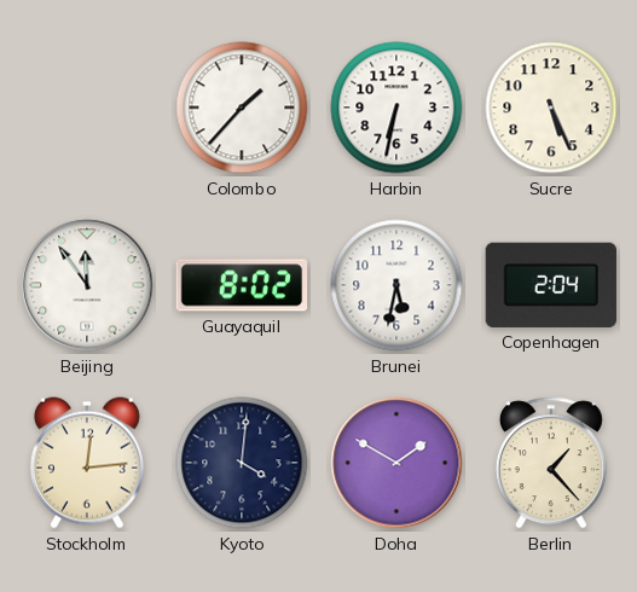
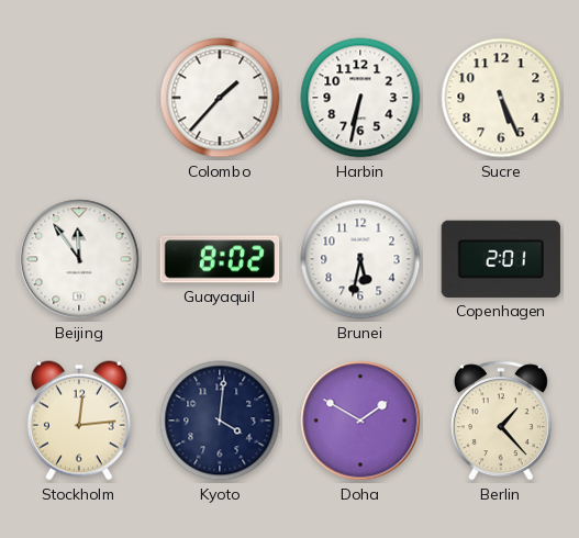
Copenhagen: 2:04 -> 2:01
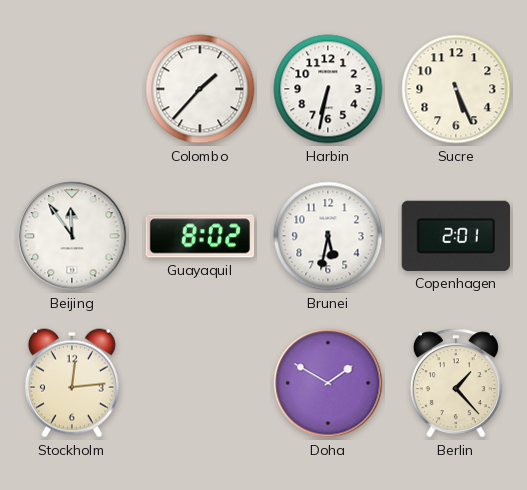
Kyoto: 4:01 -> none
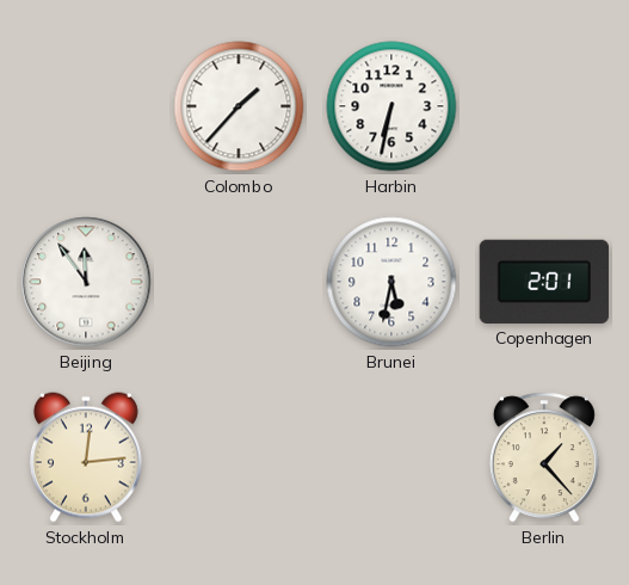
Sucre: 5:26 -> none
Guayaquil: 8:02 -> none
Doha: 1:50 -> none
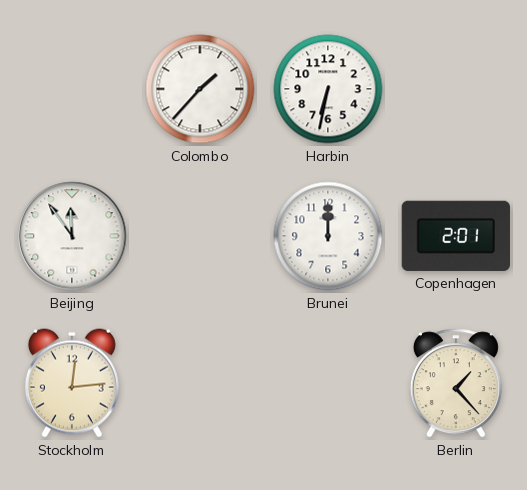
Brunei: 5:32 -> 12:00
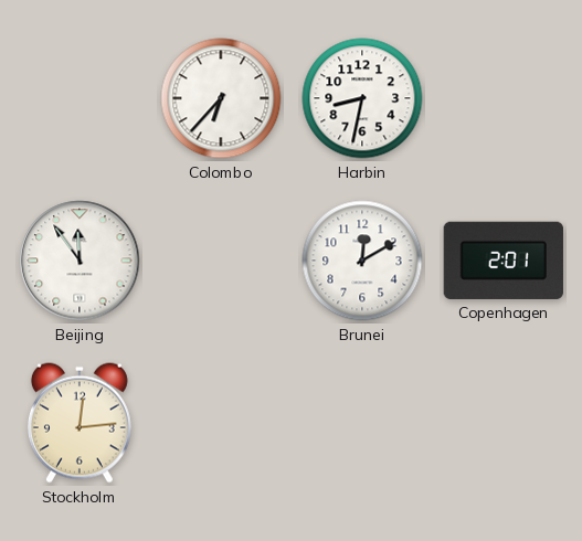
Colombo: 1:37 -> 6:37
Harbin: 6:32 -> 8:32
Brunei: 12:00 -> 12:10
Berlin: 1:23 -> none
